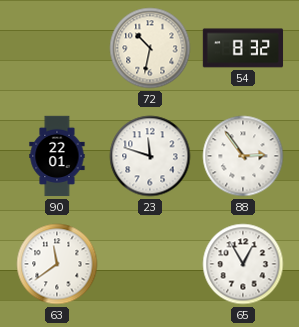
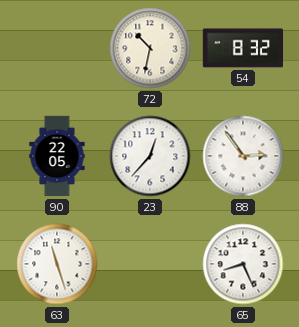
90: 22:01 -> 22:05
23: 11:48 -> 12:37
63: 11:39 -> 11:27
65: 12:55 -> 8:26
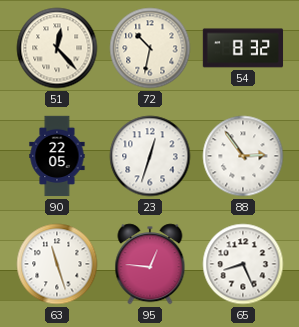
51: none -> 12:23
23: 12:37 -> 12:33
95: none -> 12:46
